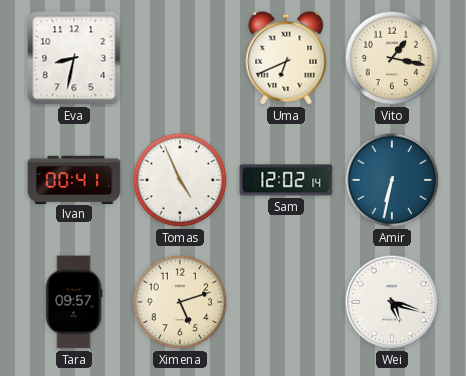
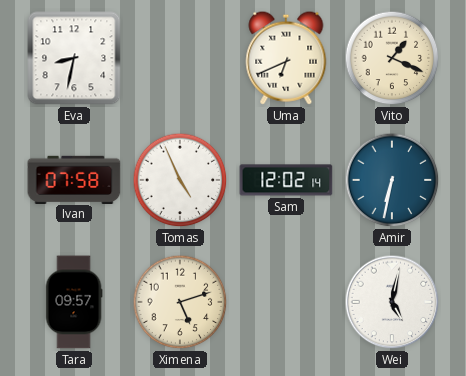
Vito: 1:17 -> 1:19
Ivan: 00:41 -> 07:58
Wei: 5:18 -> 5:02
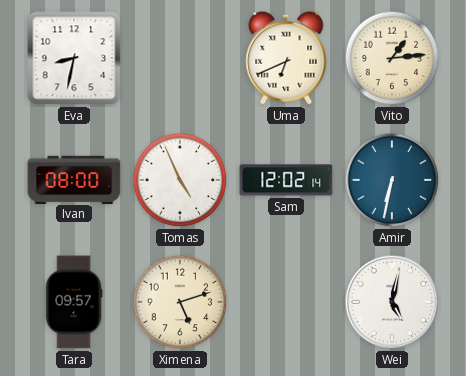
Vito: 1:19 -> 1:14
Ivan: 07:58 -> 08:00
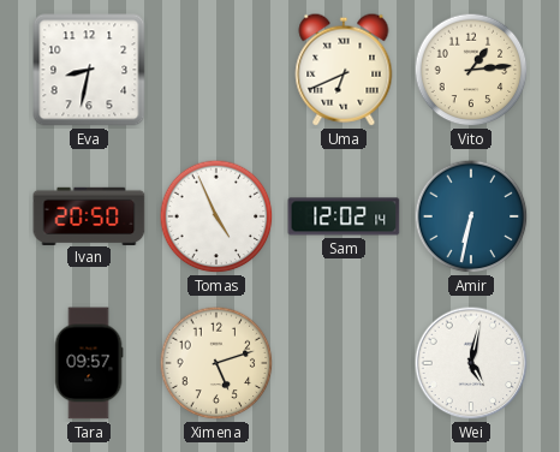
Ivan: 08:00 -> 20:50
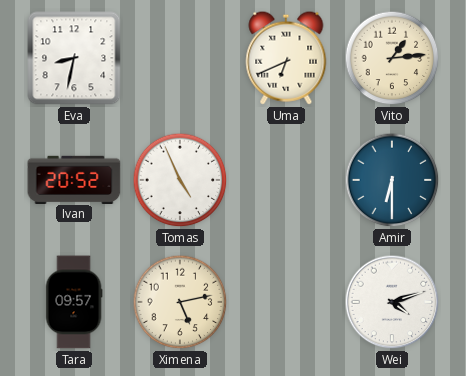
Ivan: 20:50 -> 20:52
Sam: 12:02 -> none
Amir: 6:32 -> 6:30
Ximena: 5:12 -> 5:13
Wei: 5:02 -> 4:12
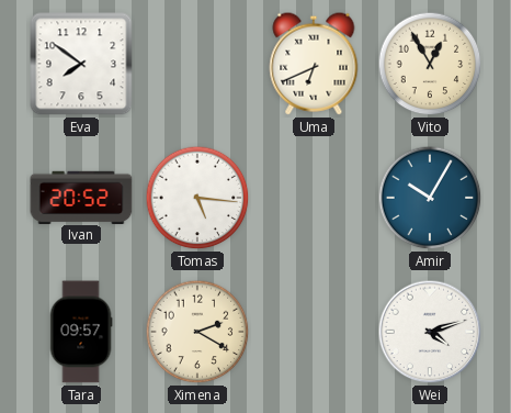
Eva: 8:32 -> 7:51
Vito: 1:14 -> 12:55
Tomas: 4:56 -> 5:16
Amir: 6:30 -> 10:05
Ximena: 5:13 -> 2:20
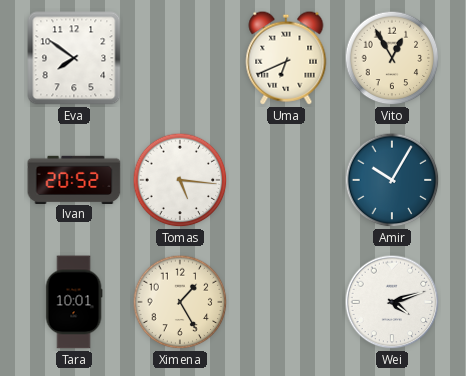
Tara: 09:57 -> 10:01
Ximena: 2:20 -> 1:25
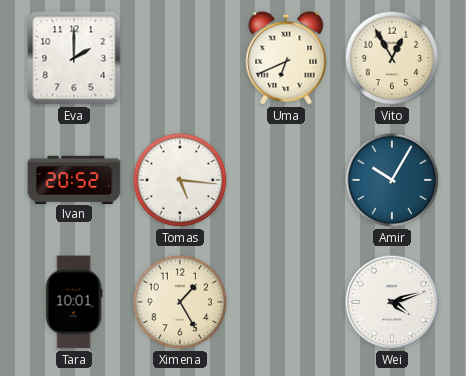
Eva: 7:51 -> 2:00
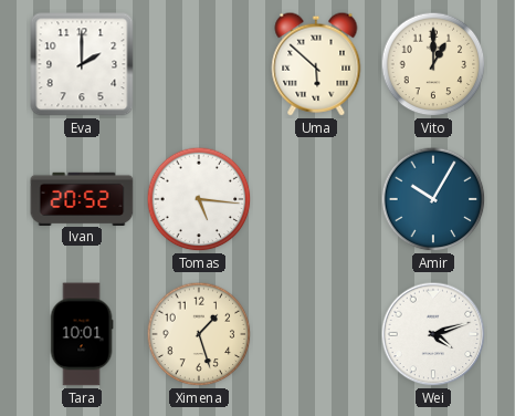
Uma: 6:41 -> 5:52
Vito: 12:55 -> 1:00
Ximena: 1:25 -> 1:27
